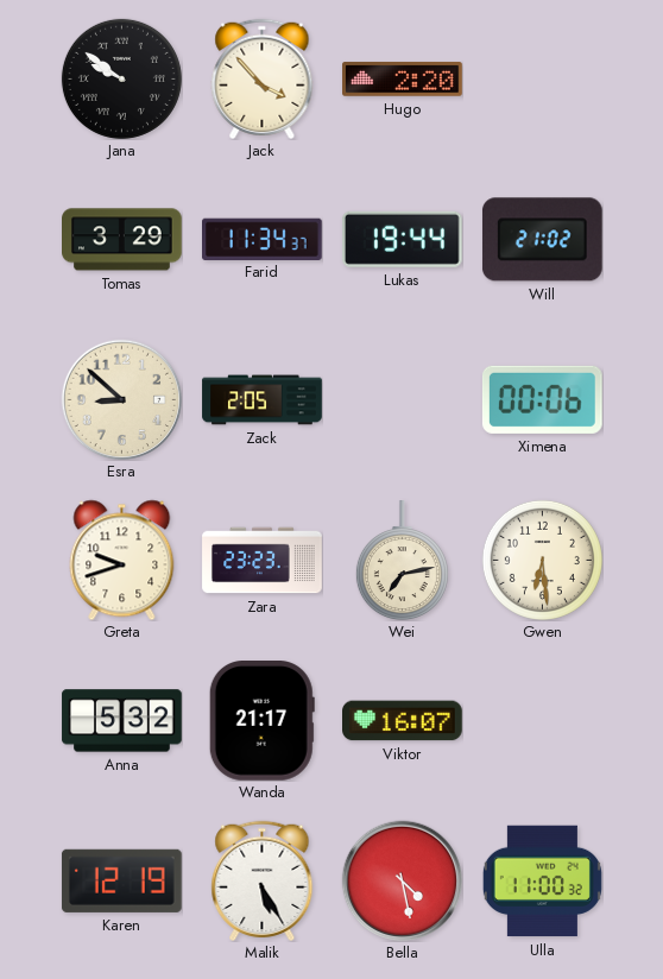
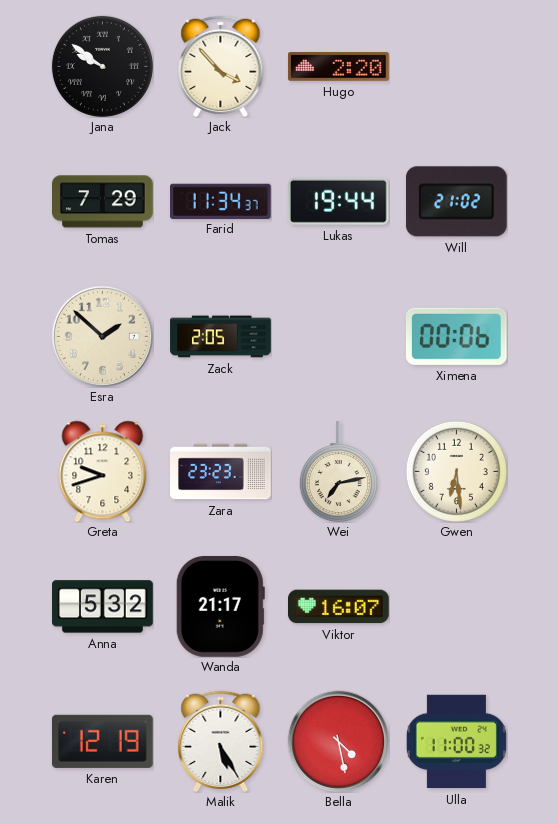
Tomas: 3:29 -> 7:29
Esra: 8:52 -> 1:52
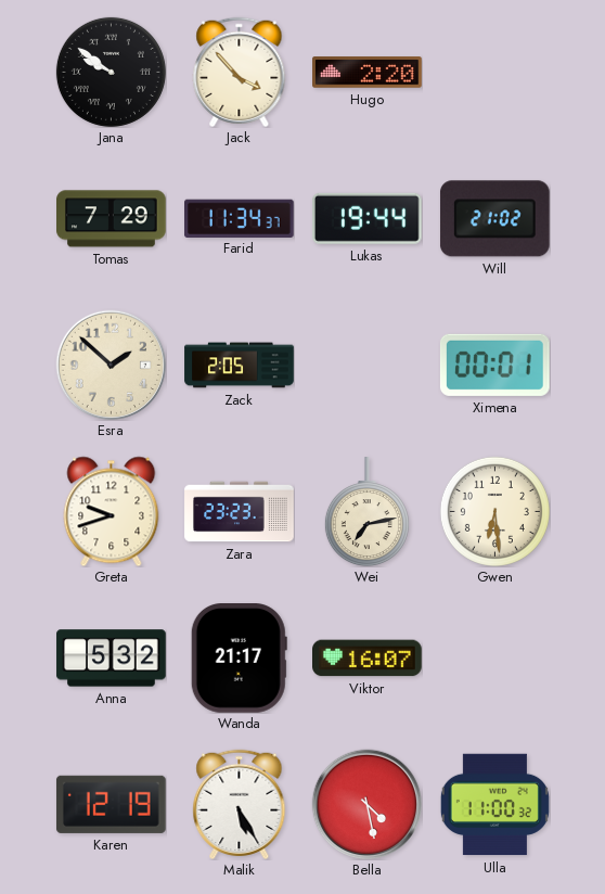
Ximena: 00:06 -> 00:01
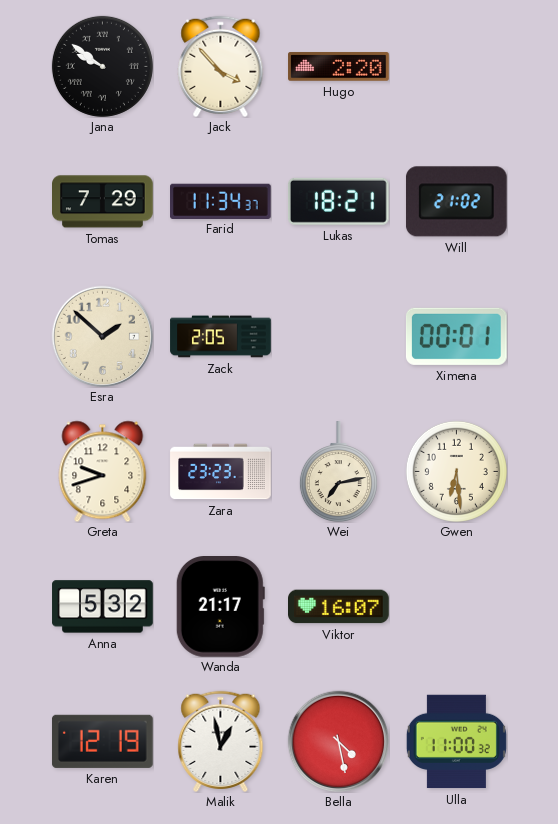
Lukas: 19:44 -> 18:21
Malik: 5:25 -> 12:58
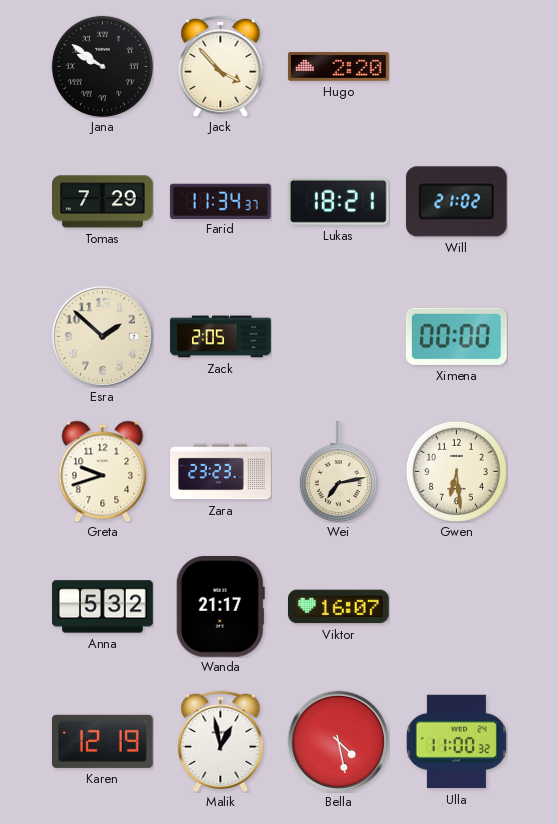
Ximena: 00:01 -> 00:00
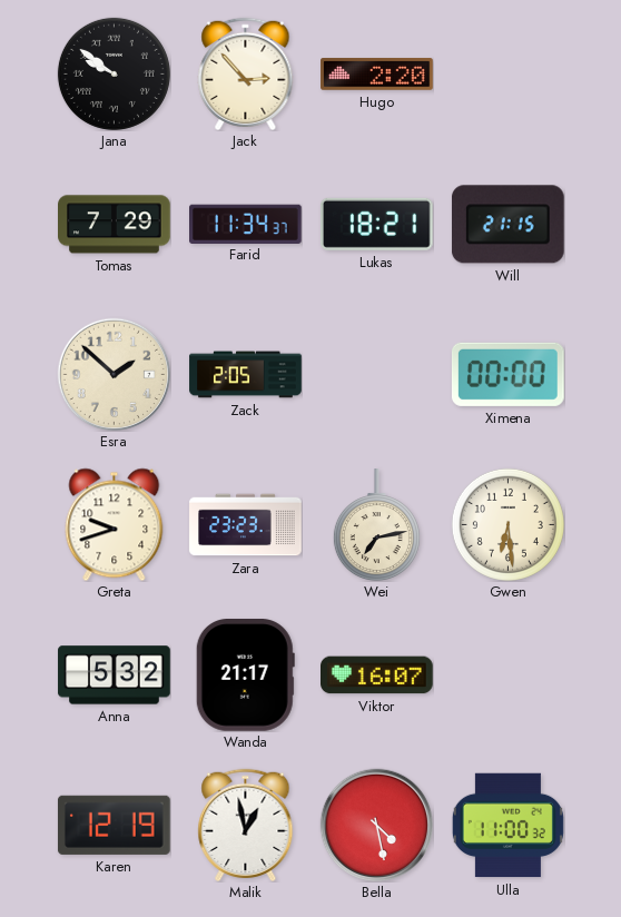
Jack: 3:53 -> 2:53
Will: 21:02 -> 21:15
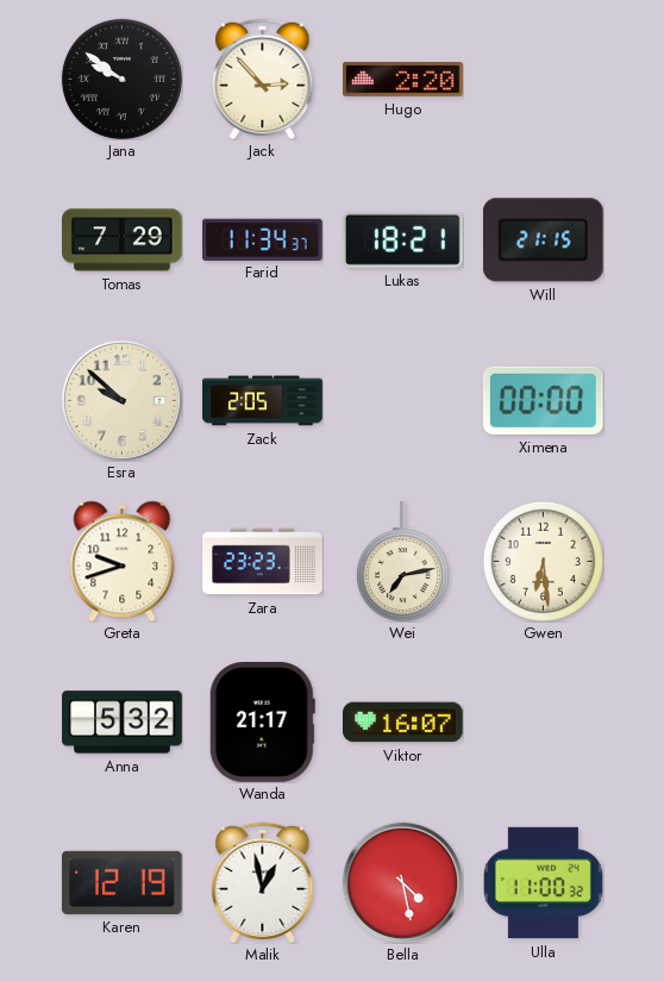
Esra: 1:52 -> 9:52
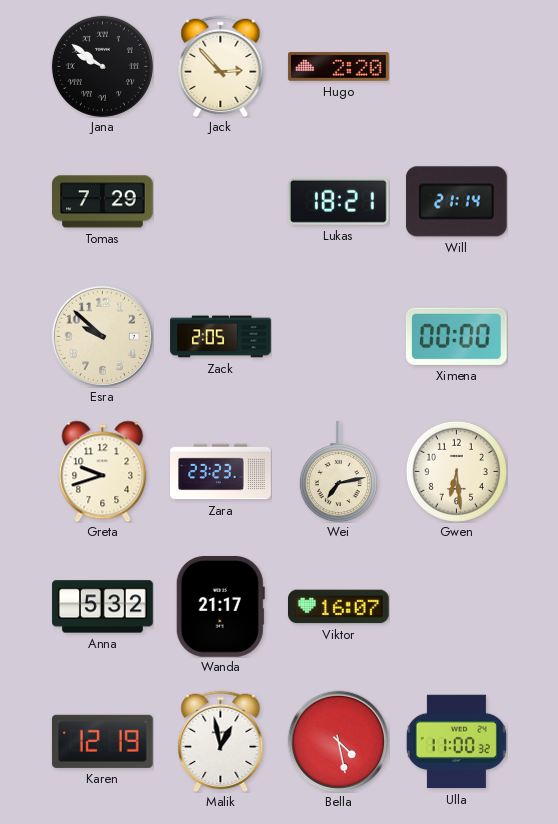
Farid: 11:34 -> none
Will: 21:15 -> 21:14
